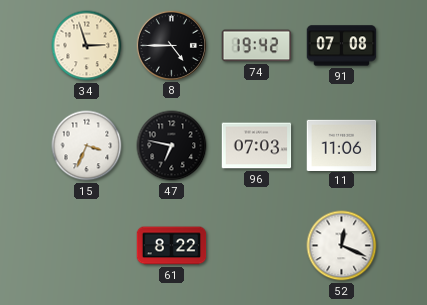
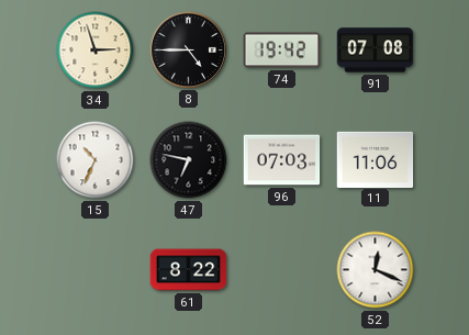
15: 3:34 -> 10:34
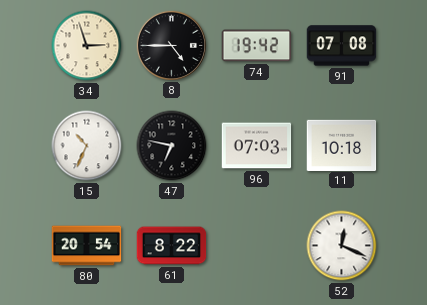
11: 11:06 -> 10:18
80: none -> 20:54
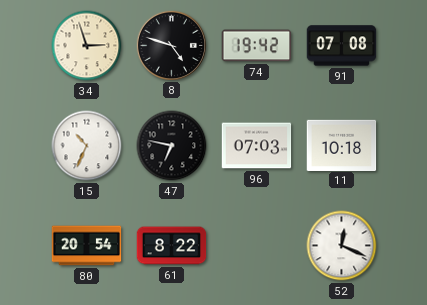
8: 4:45 -> 4:48
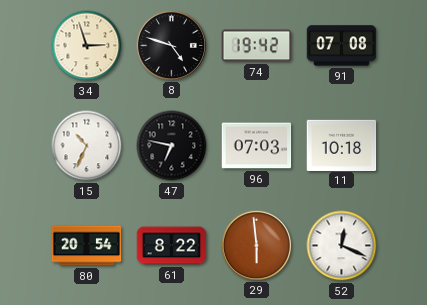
29: none -> 5:59
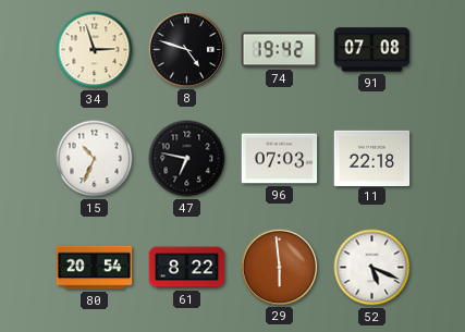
11: 10:18 -> 22:18
52: 12:19 -> 5:19
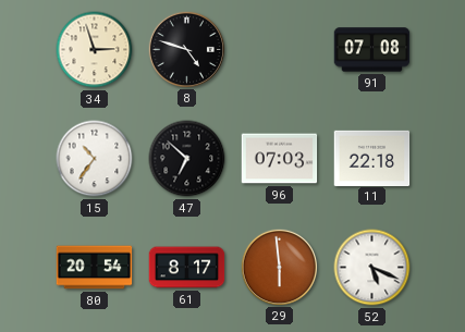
74: 19:42 -> none
15: 10:34 -> 10:36
47: 6:47 -> 6:52
61: 8:22 -> 8:17
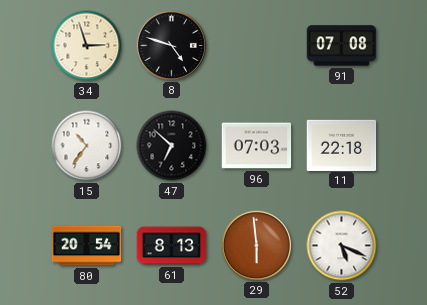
61: 8:17 -> 8:13
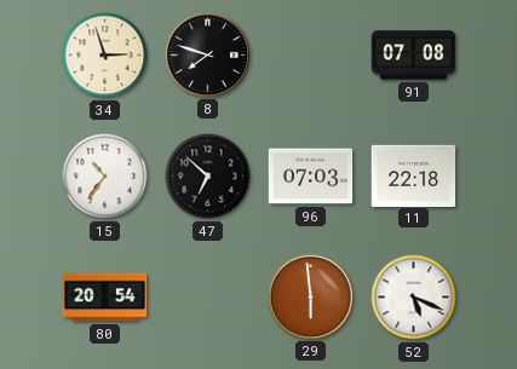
8: 4:48 -> 7:48
61: 8:13 -> none
